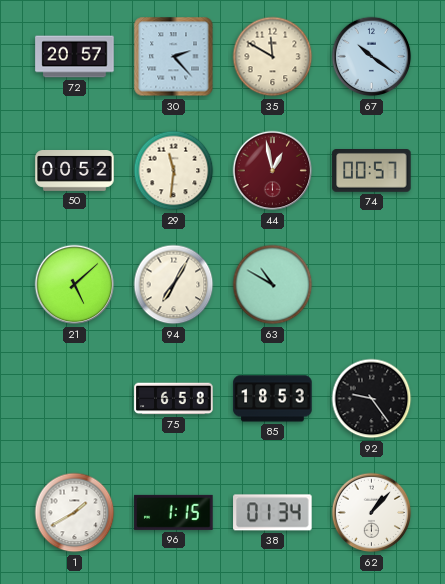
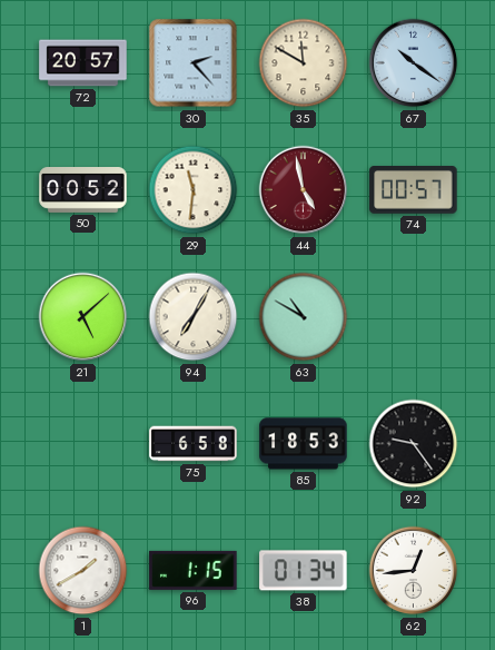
44: 12:58 -> 4:58
62: 1:07 -> 12:44
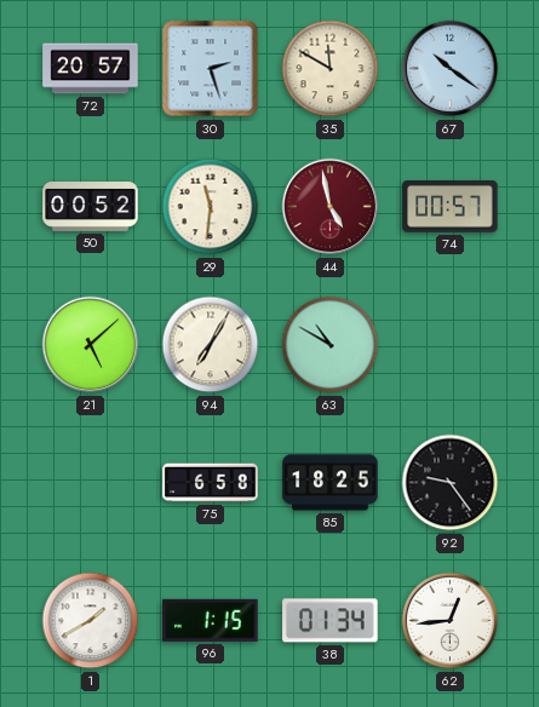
30: 2:23 -> 2:27
85: 18:53 -> 18:25
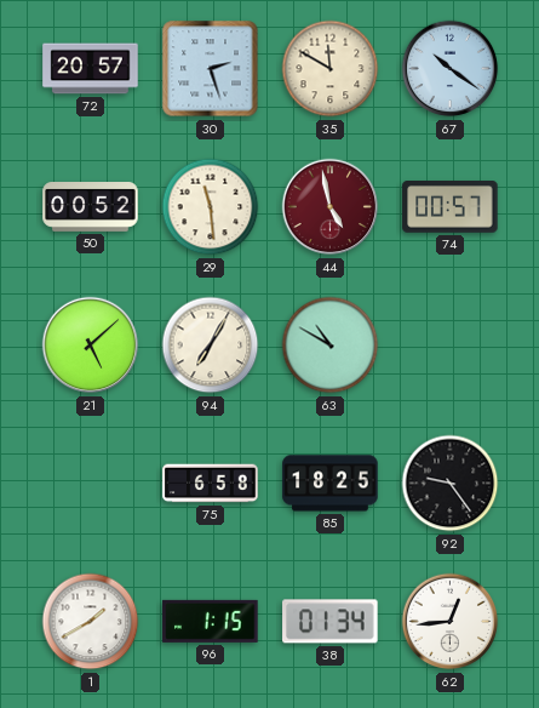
29: 11:31 -> 11:29
